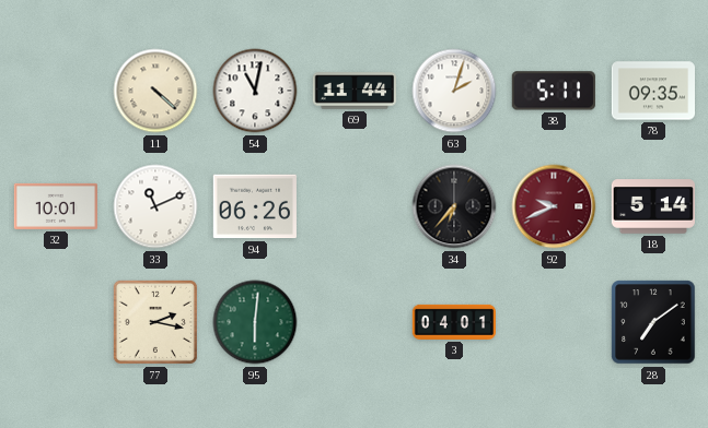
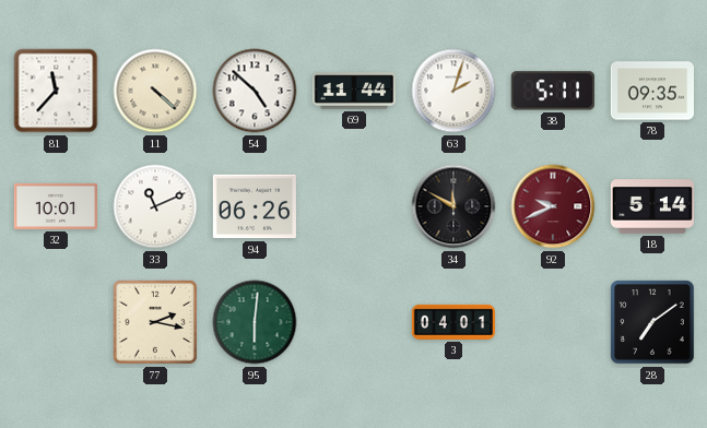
81: none -> 11:37
54: 11:02 -> 4:52
34: 6:37 -> 11:50
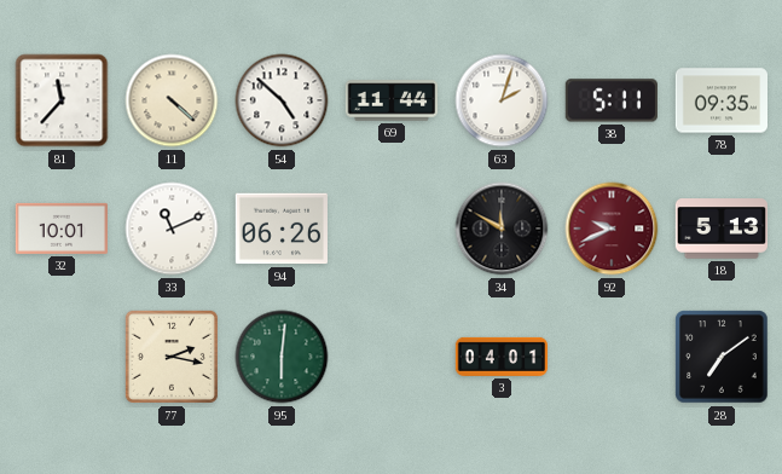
18: 5:14 -> 5:13
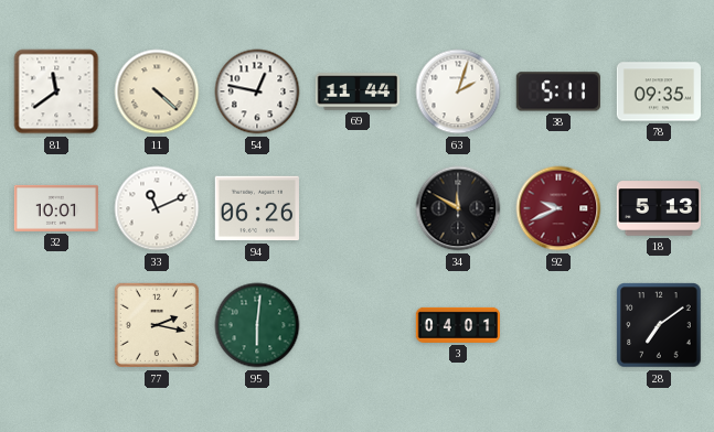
81: 11:37 -> 11:39
54: 4:52 -> 12:47
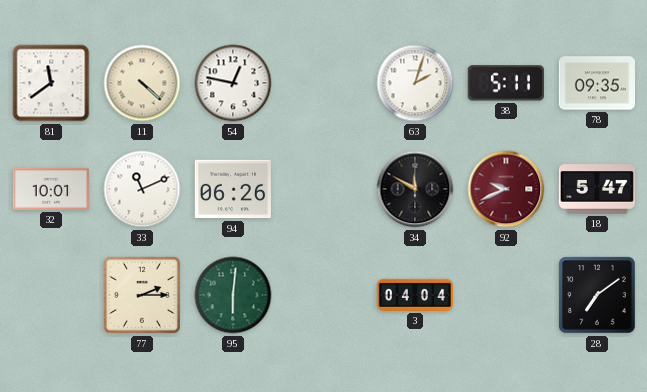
69: 11:44 -> none
18: 5:13 -> 5:47
77: 2:17 -> 2:15
3: 04:01 -> 04:04
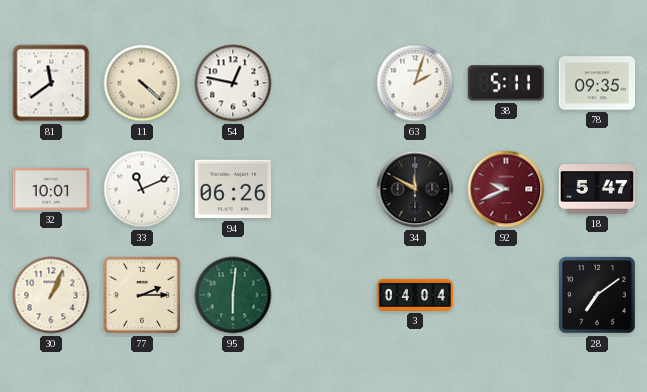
30: none -> 1:04
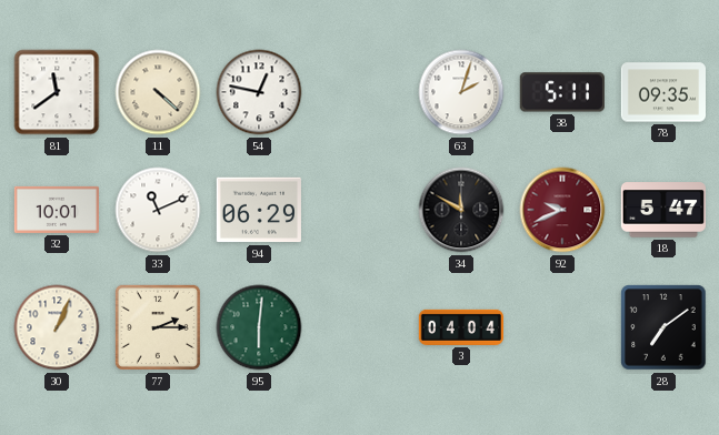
94: 06:26 -> 06:29
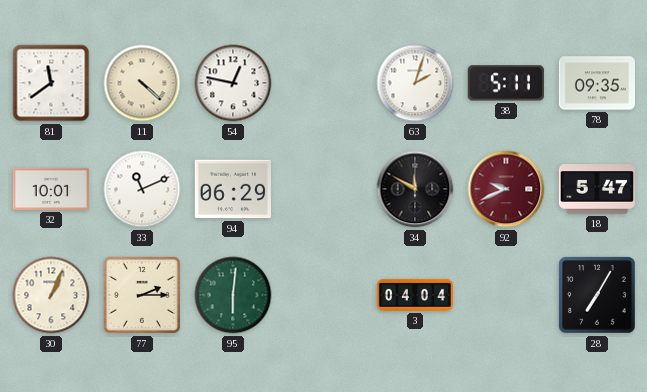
28: 7:09 -> 7:05
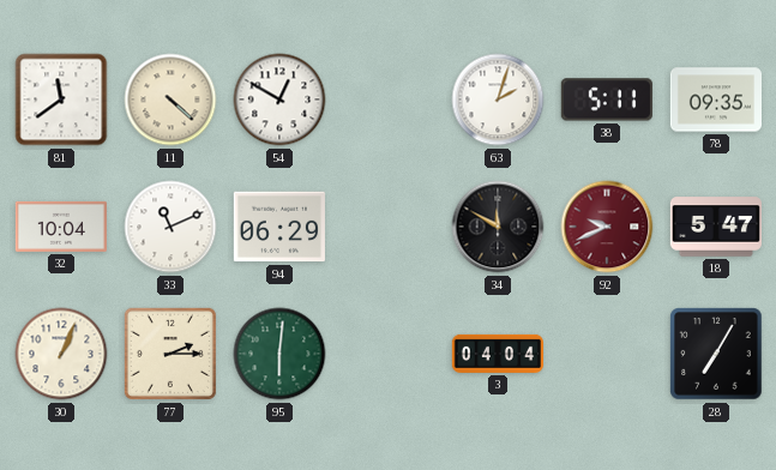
54: 12:47 -> 12:50
32: 10:01 -> 10:04
